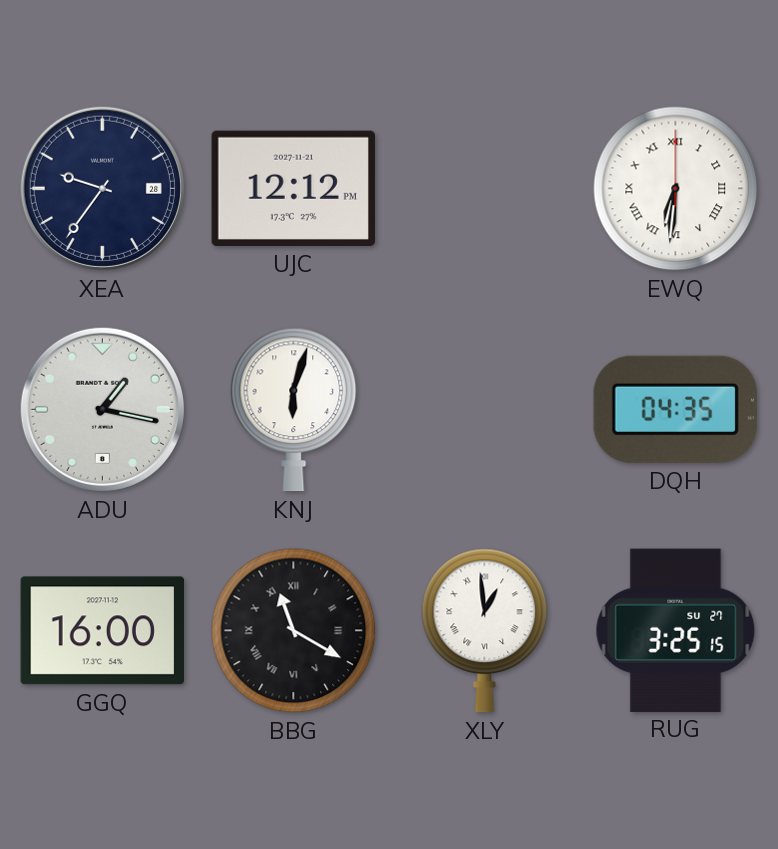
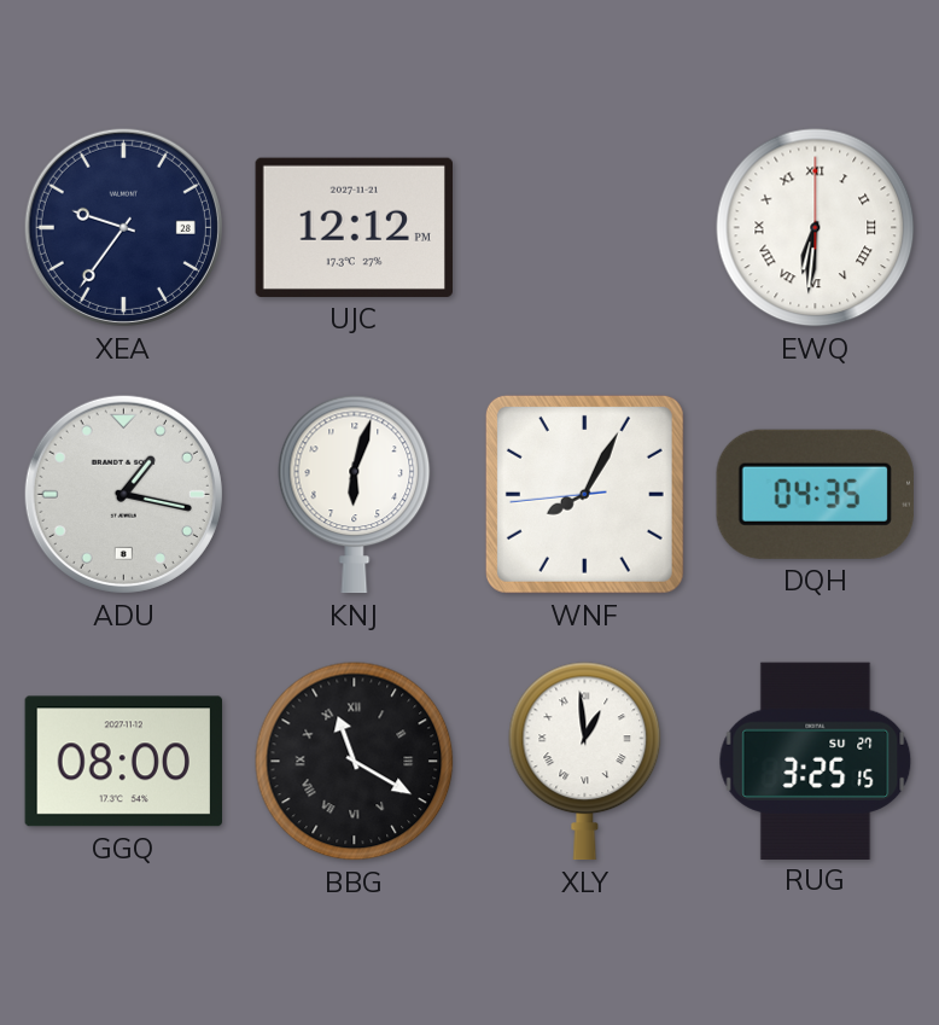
WNF: none -> 8:04
GGQ: 16:00 -> 08:00
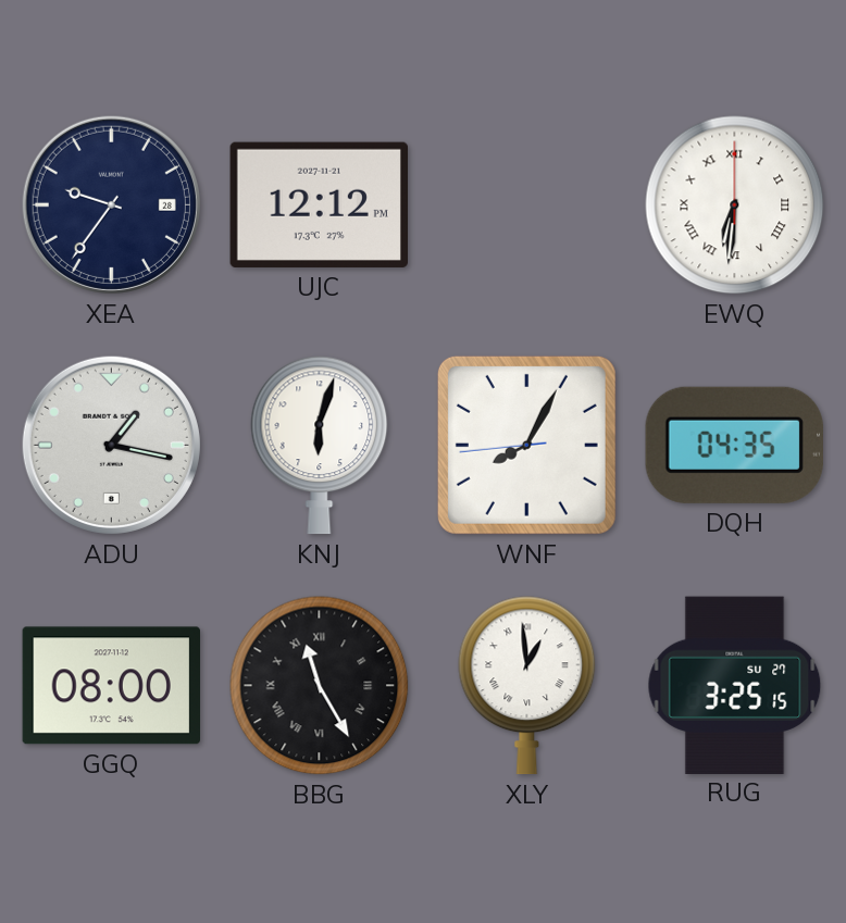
BBG: 11:20 -> 11:25
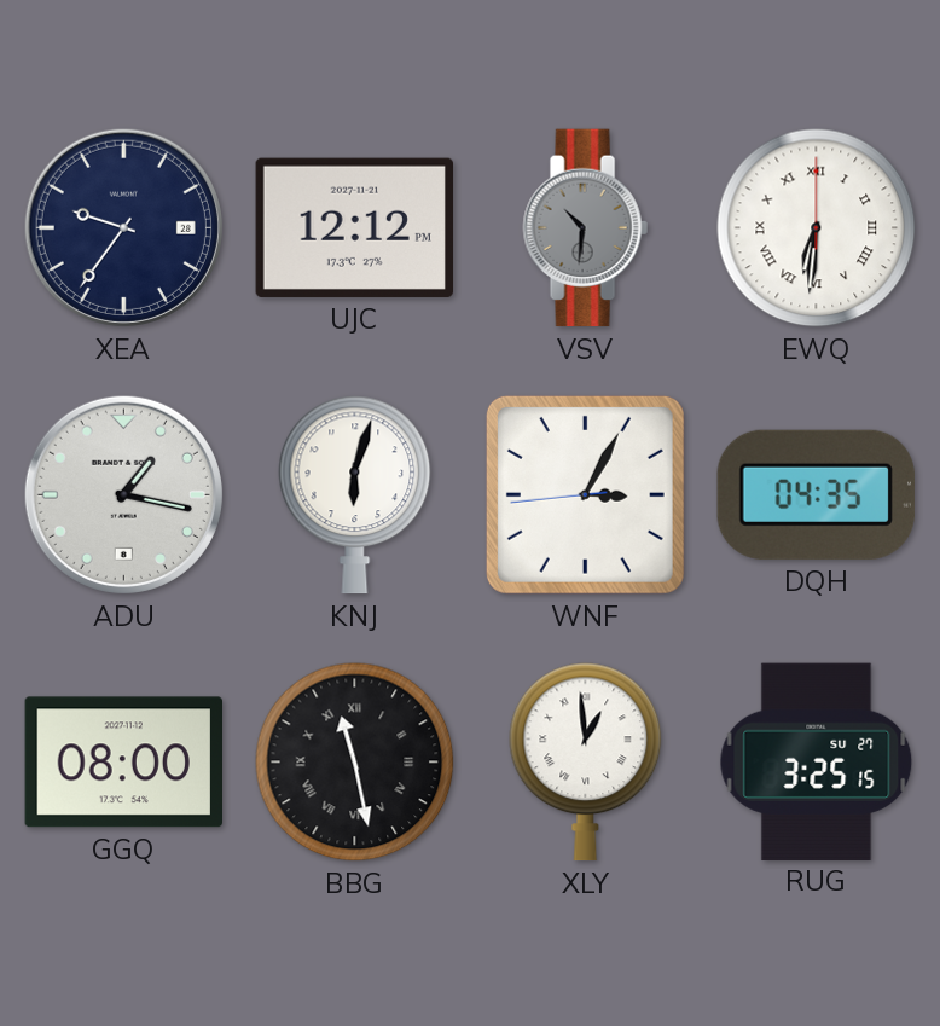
VSV: none -> 10:31
WNF: 8:04 -> 3:04
BBG: 11:25 -> 11:28
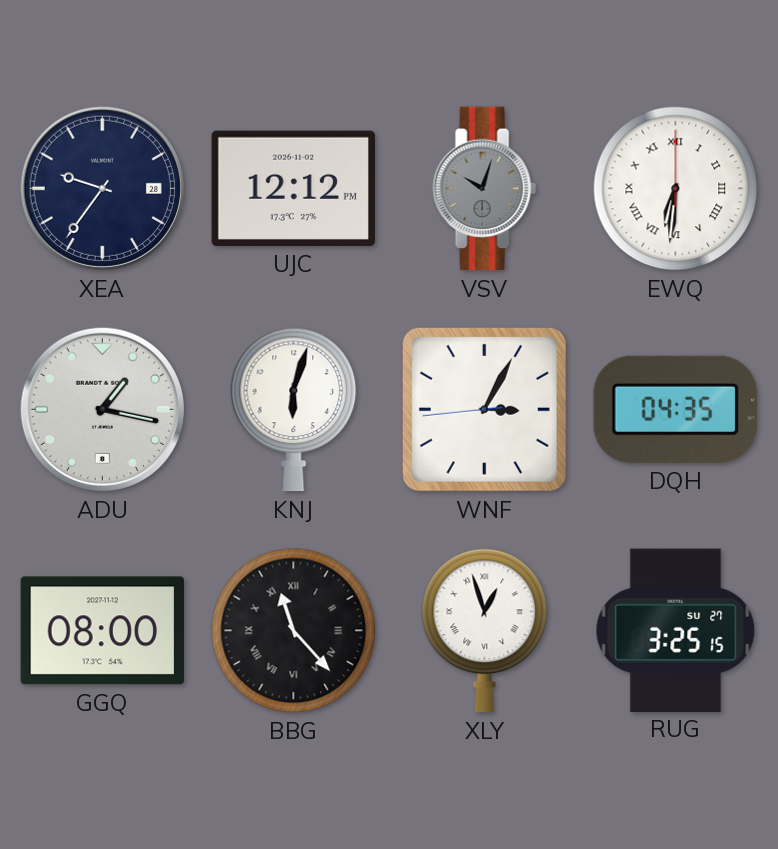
UJC date: 2027-11-21 -> 2026-11-02
VSV: 10:31 -> 10:03
BBG: 11:28 -> 11:23
XLY: 12:59 -> 12:57
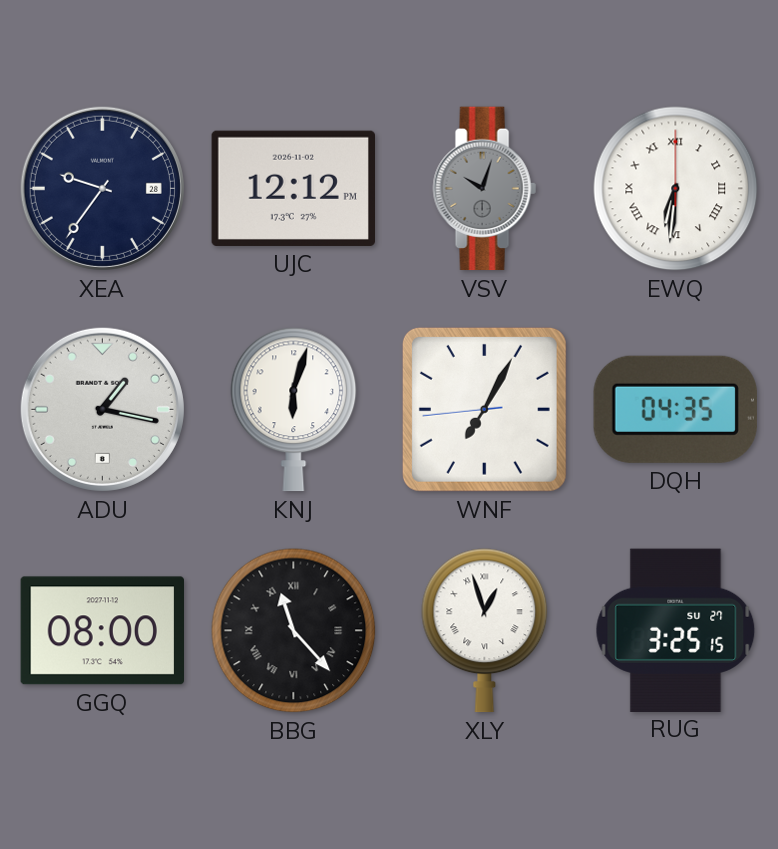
WNF: 3:04 -> 7:04
